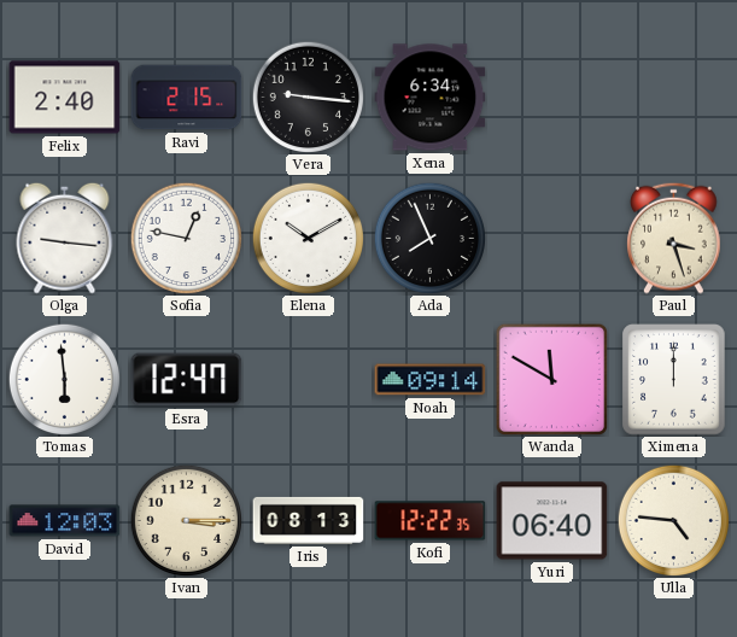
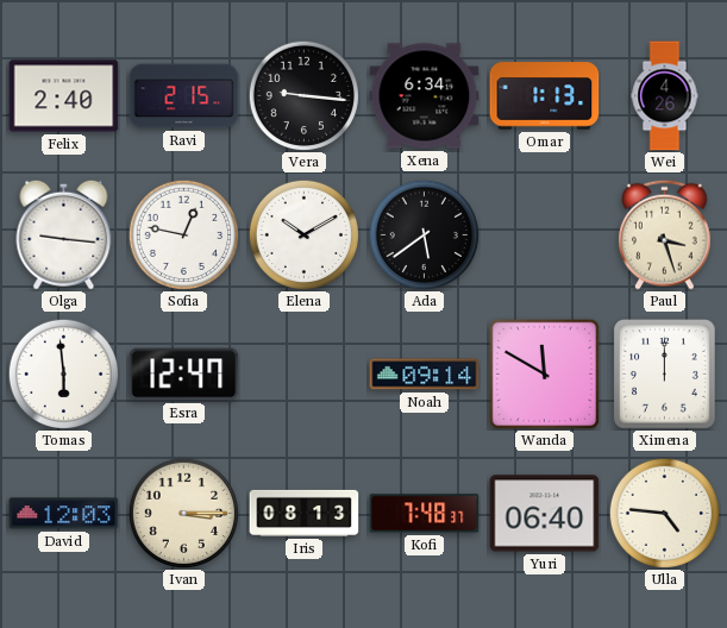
Omar: none -> 1:13
Wei: none -> 4:26
Ada: 7:56 -> 5:39
Kofi: 12:22 -> 7:48
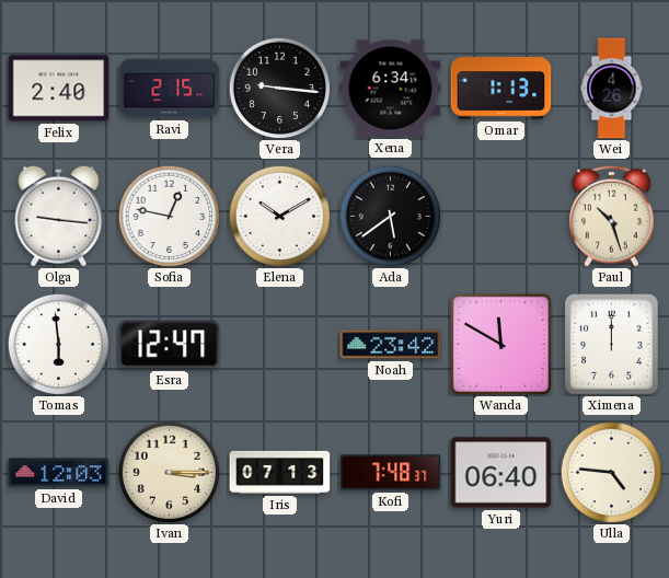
Paul: 3:27 -> 10:27
Noah: 09:14 -> 23:42
Iris: 08:13 -> 07:13
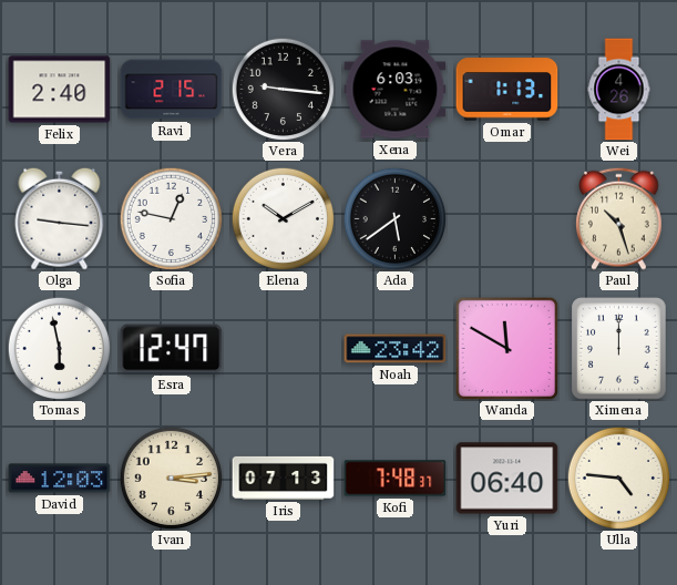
Xena: 6:34 -> 6:03
Tomas: 5:59 -> 5:58
Ivan: 3:15 -> 3:14
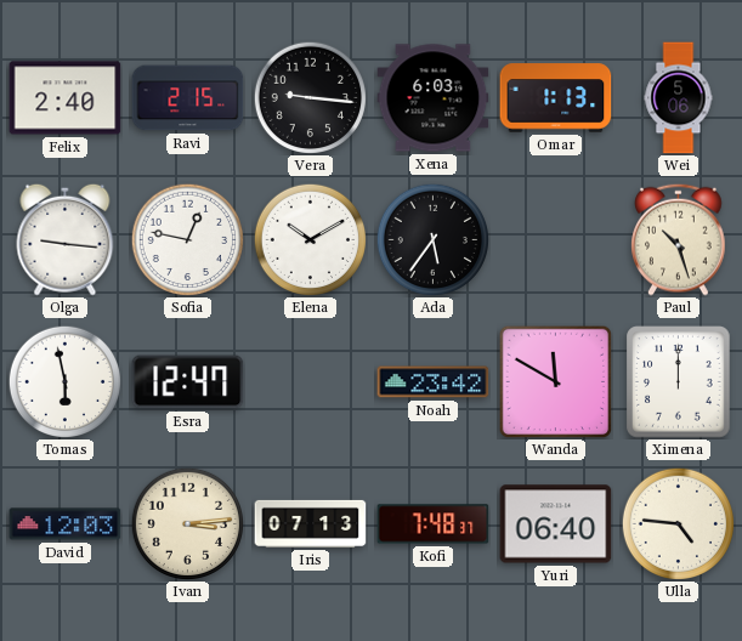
Wei: 4:26 -> 5:06
Ada: 5:39 -> 5:36
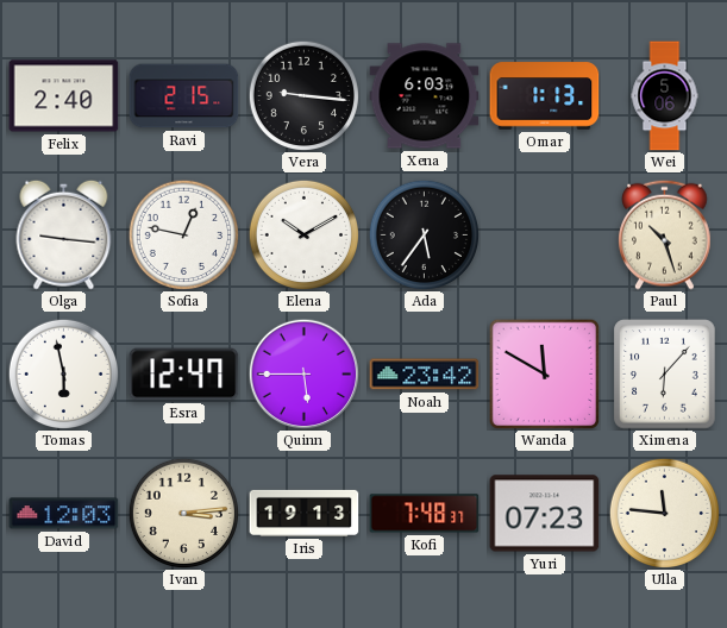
Quinn: none -> 5:45
Ximena: 12:00 -> 6:07
Iris: 07:13 -> 19:13
Yuri: 06:40 -> 07:23
Ulla: 4:46 -> 11:46
